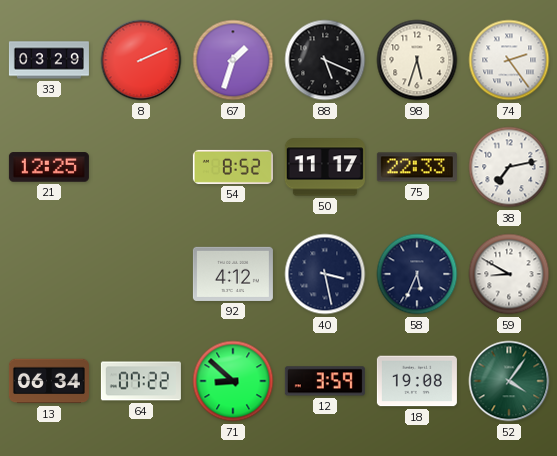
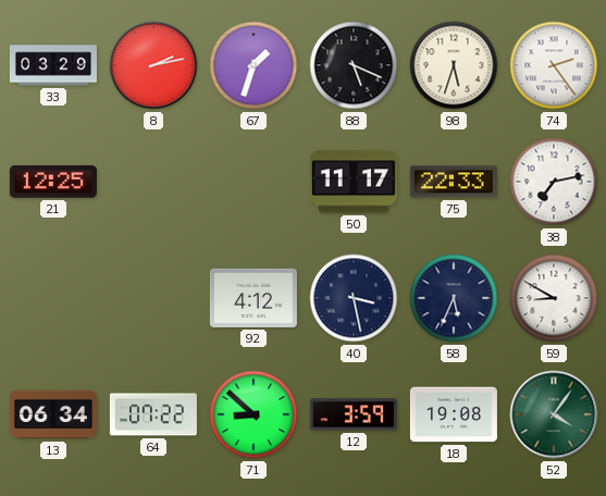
8: 2:11 -> 2:13
54: 8:52 -> none
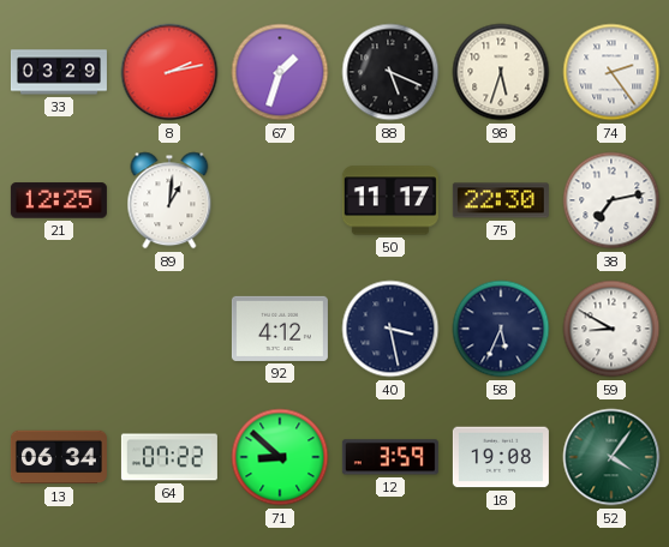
89: none -> 1:01
75: 22:33 -> 22:30
